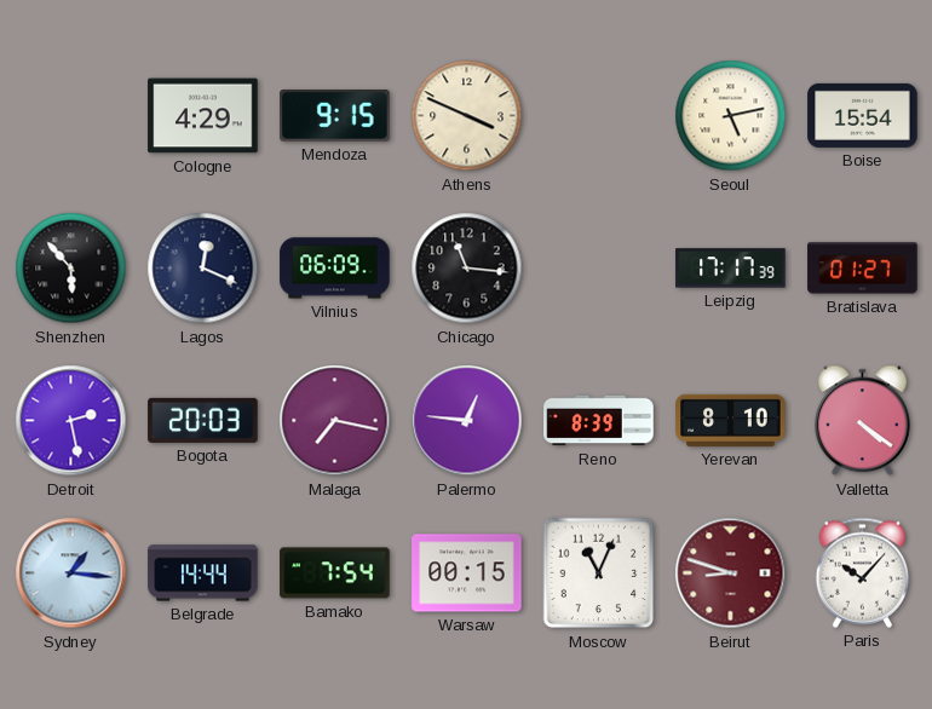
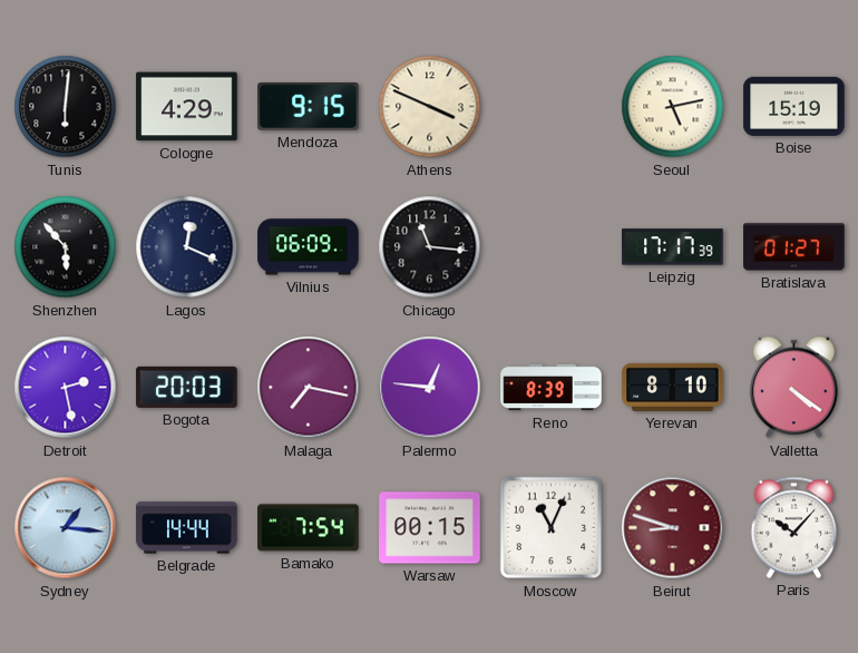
Tunis: none -> 6:01
Boise: 15:54 -> 15:19
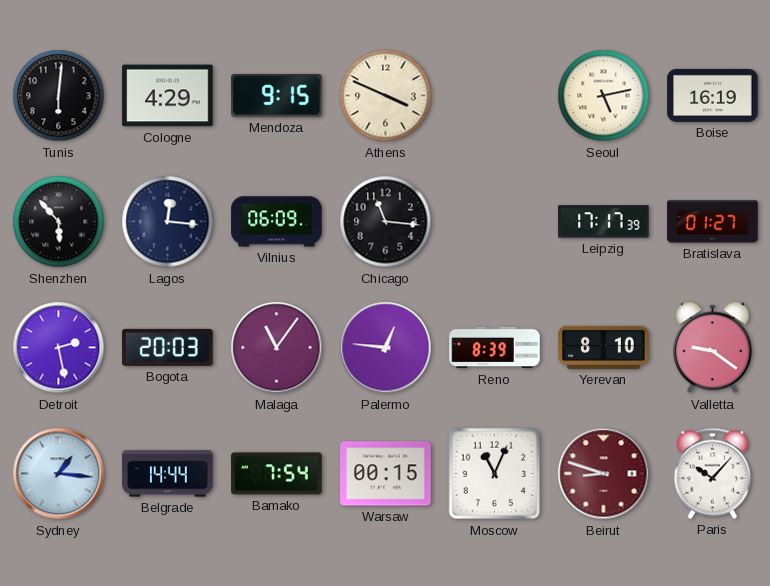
Boise: 15:19 -> 16:19
Lagos: 12:19 -> 12:16
Malaga: 7:17 -> 11:06
Valletta: 4:21 -> 9:21
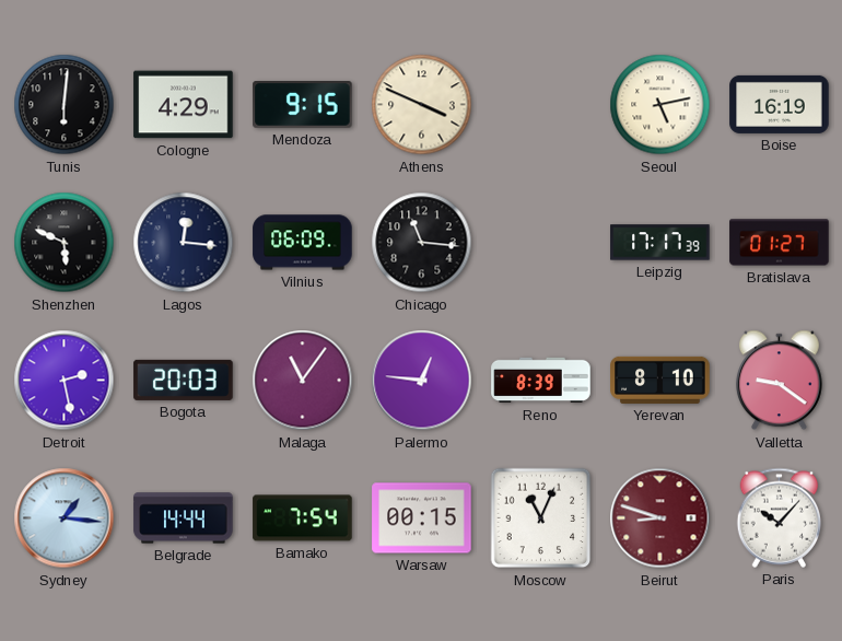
Shenzhen: 5:53 -> 5:49
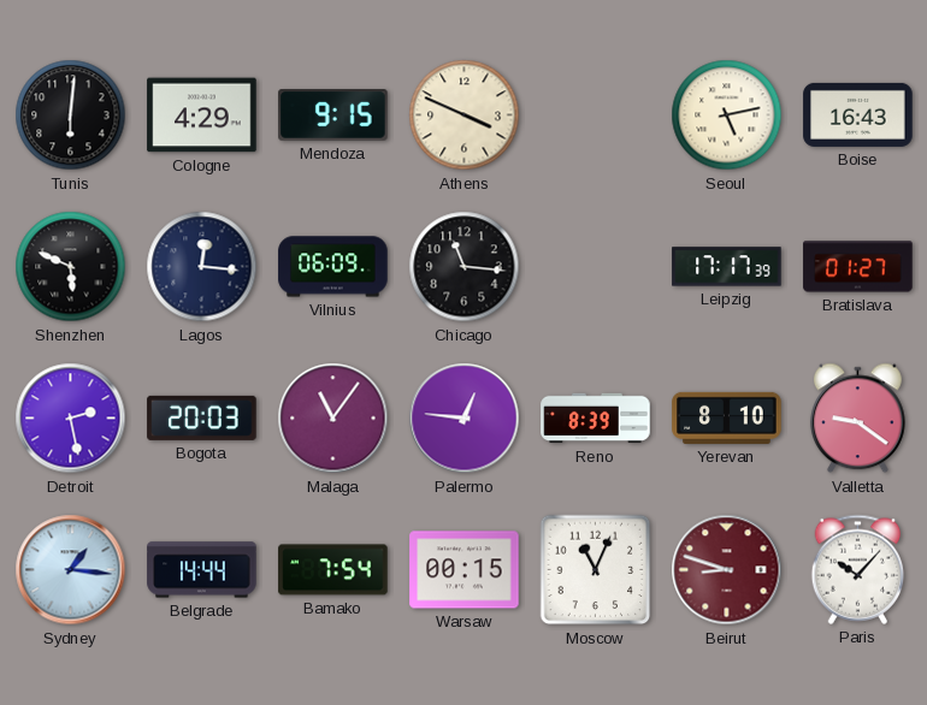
Boise: 16:19 -> 16:43
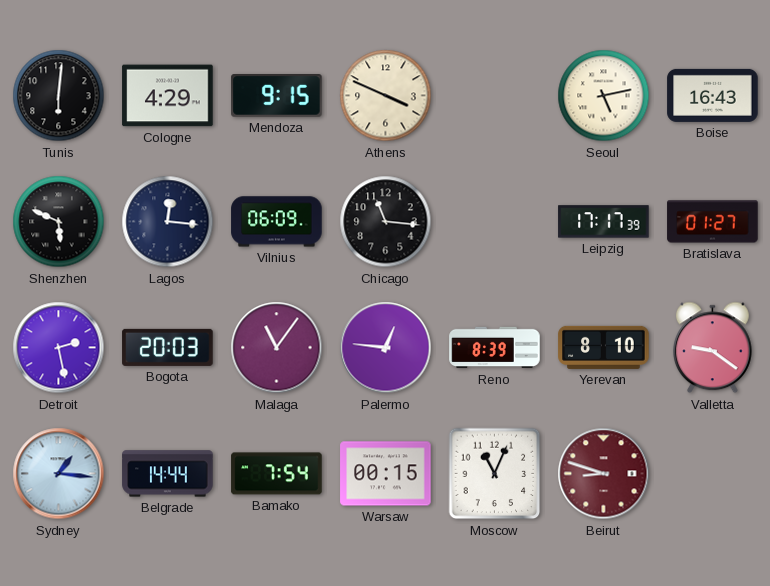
Paris: 10:07 -> none
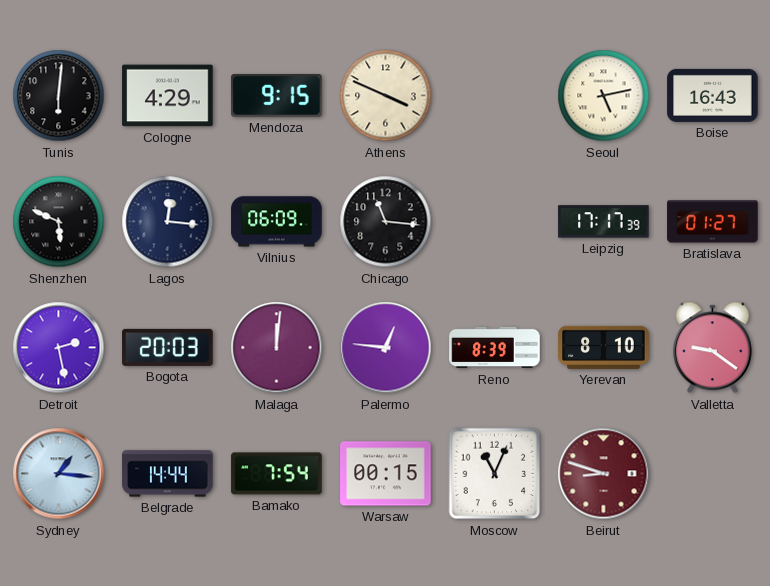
Malaga: 11:06 -> 12:01
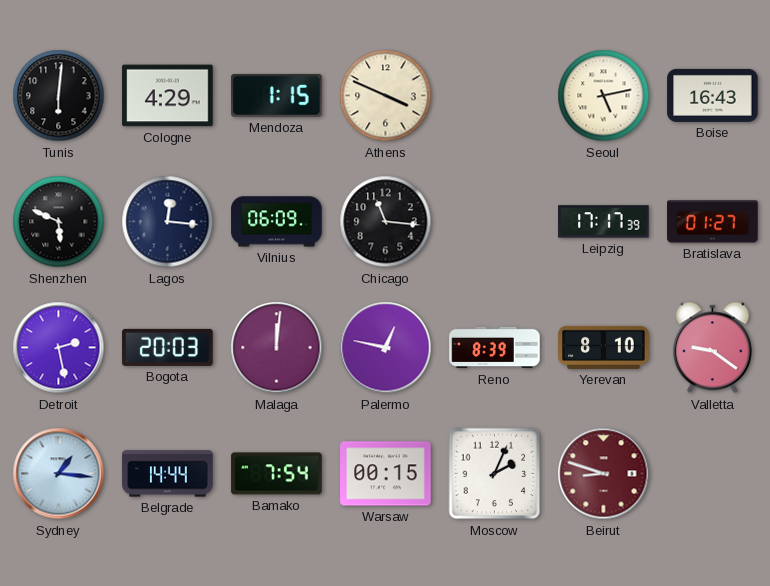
Mendoza: 9:15 -> 1:15
Palermo: 12:46 -> 12:47
Moscow: 11:04 -> 2:04
